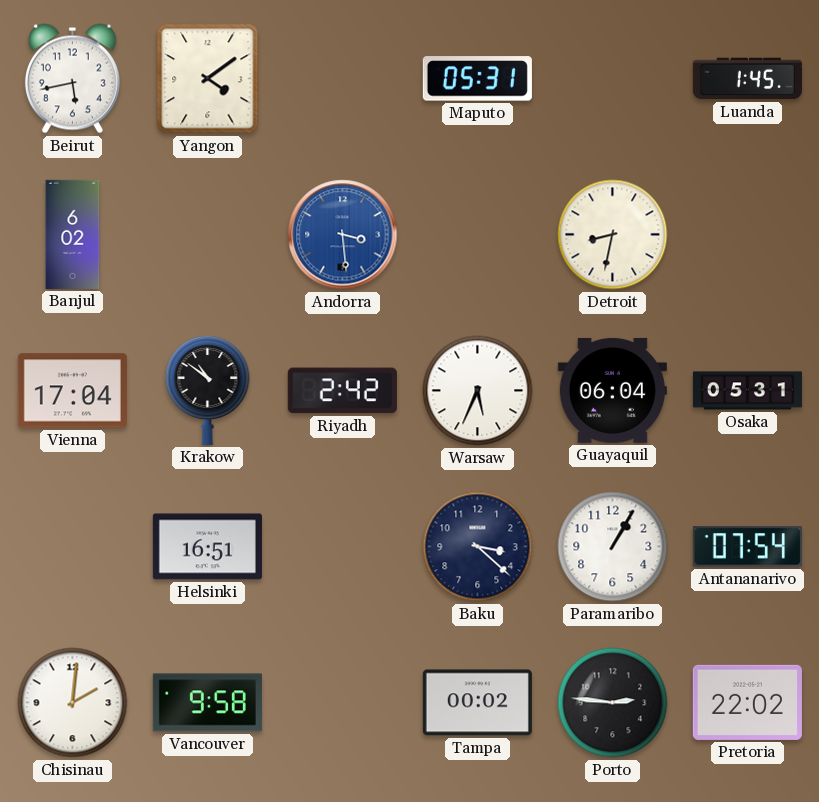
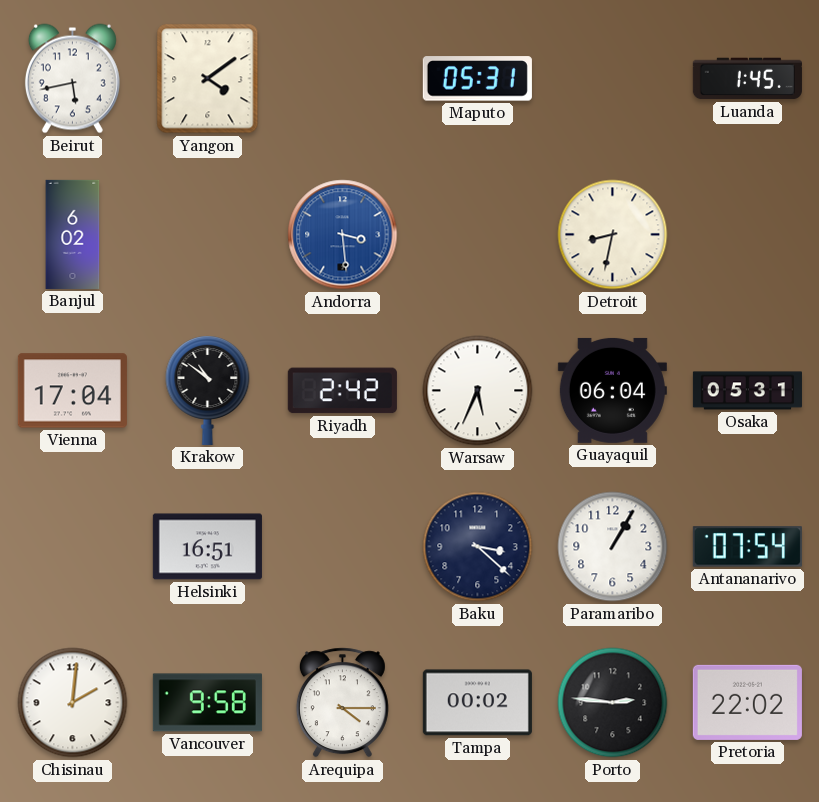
Arequipa: none -> 4:15
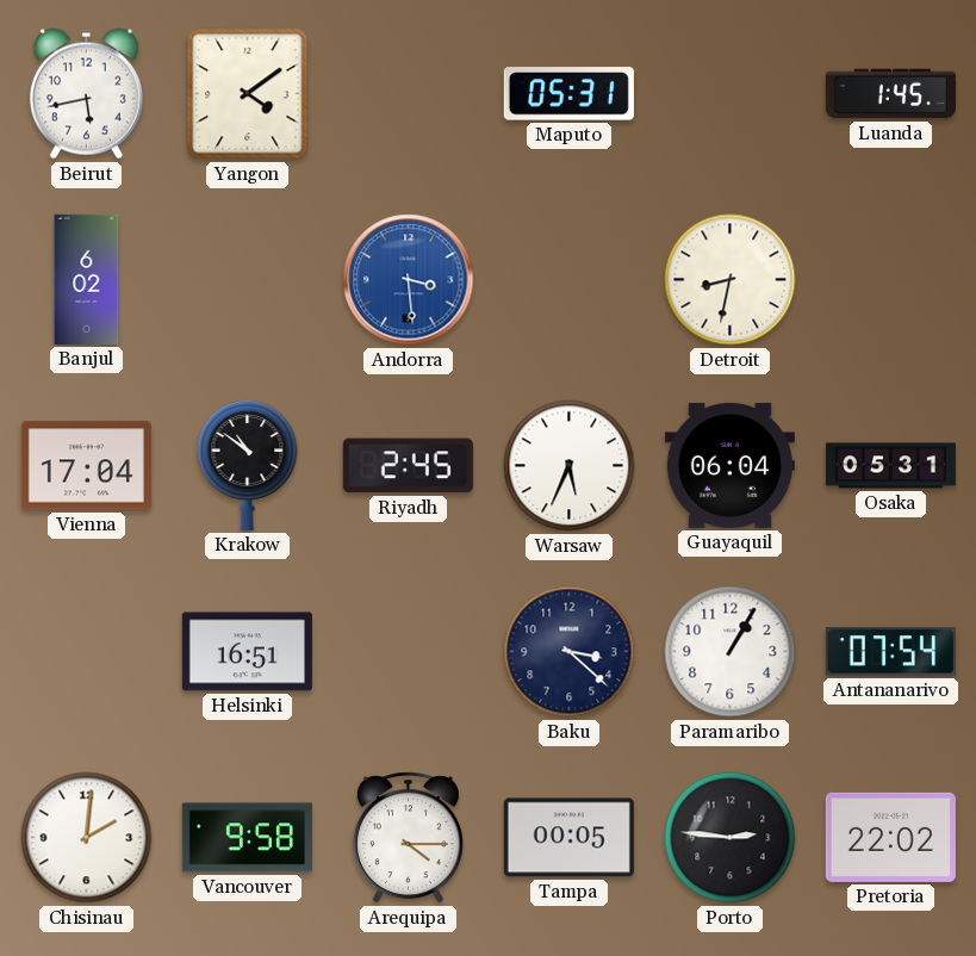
Riyadh: 2:42 -> 2:45
Tampa: 00:02 -> 00:05
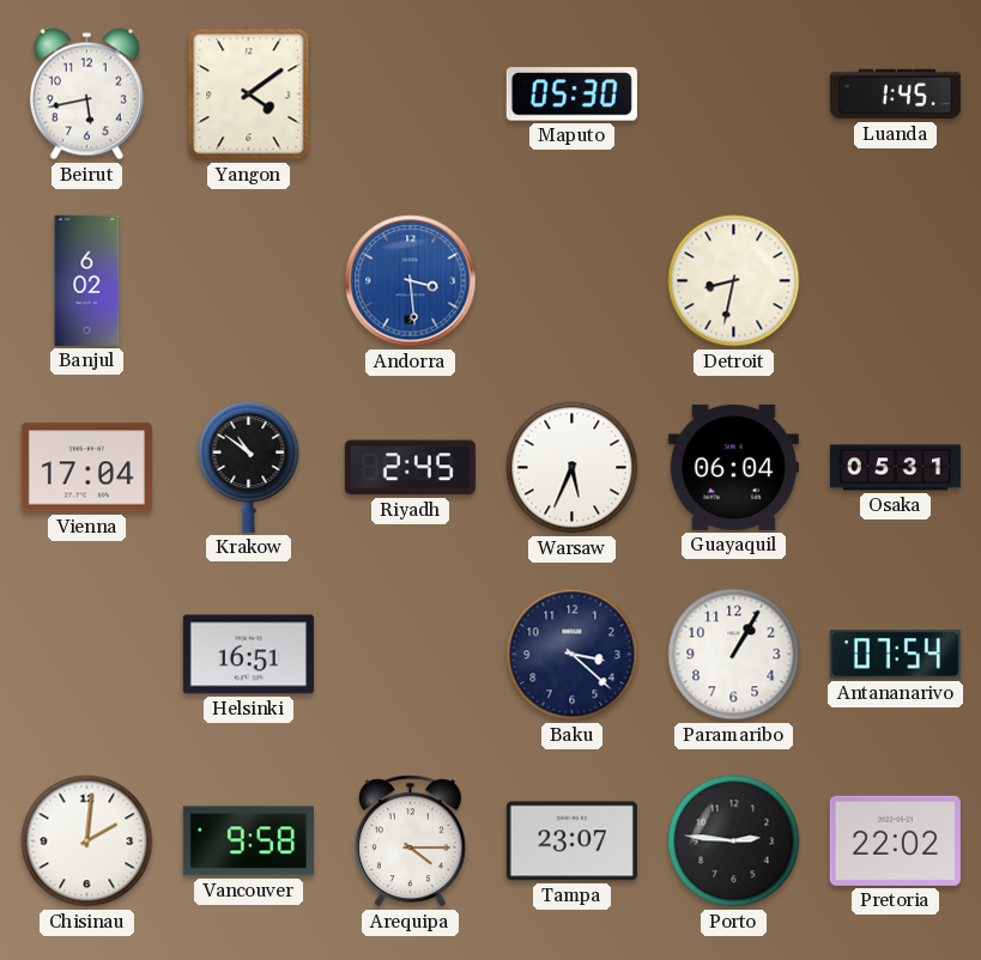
Maputo: 05:31 -> 05:30
Tampa: 00:05 -> 23:07
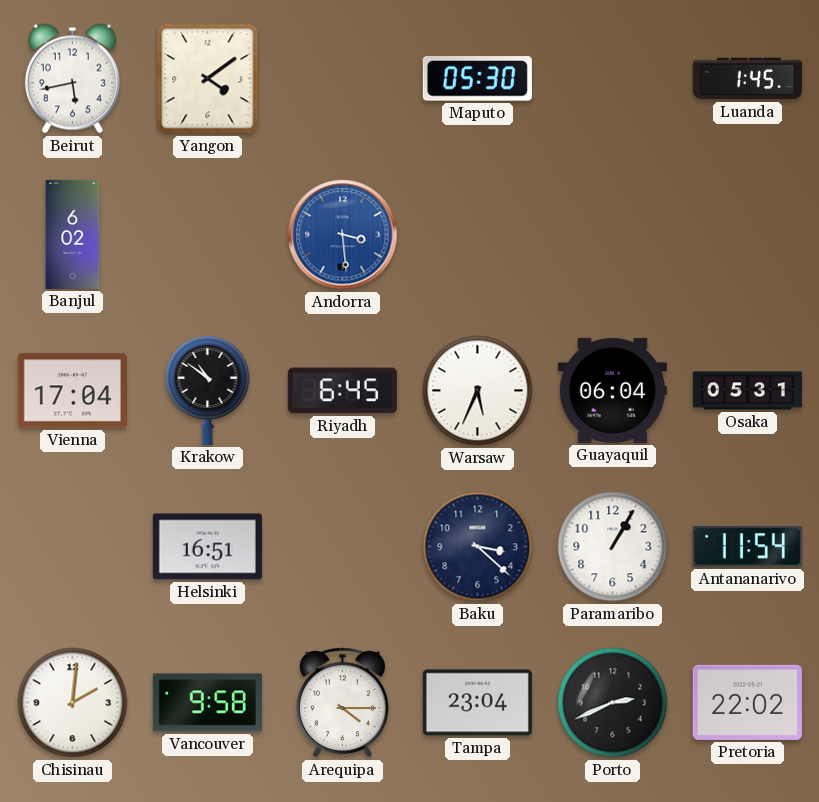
Detroit: 8:32 -> none
Riyadh: 2:45 -> 6:45
Antananarivo: 07:54 -> 11:54
Tampa: 23:07 -> 23:04
Porto: 2:46 -> 2:41
